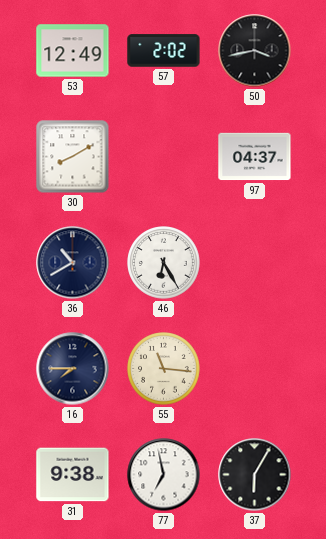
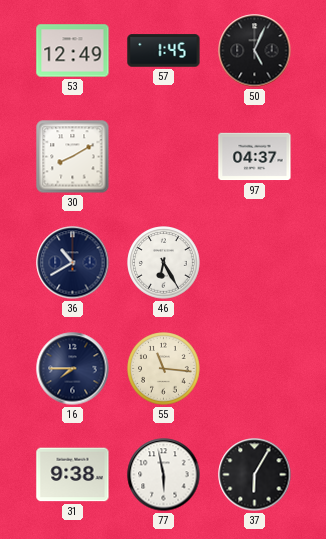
57: 2:02 -> 1:45
50: 3:43 -> 5:04
77: 6:58 -> 5:58
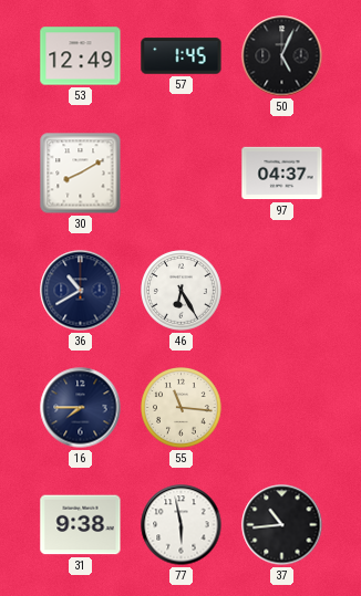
37: 6:05 -> 10:44
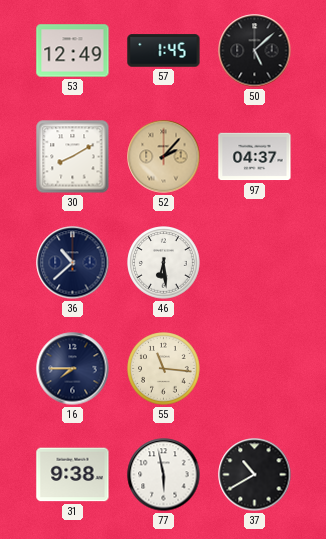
50: 5:04 -> 5:08
52: none -> 2:07
36: 10:40 -> 10:38
46: 6:25 -> 6:29
37: 10:44 -> 10:40
